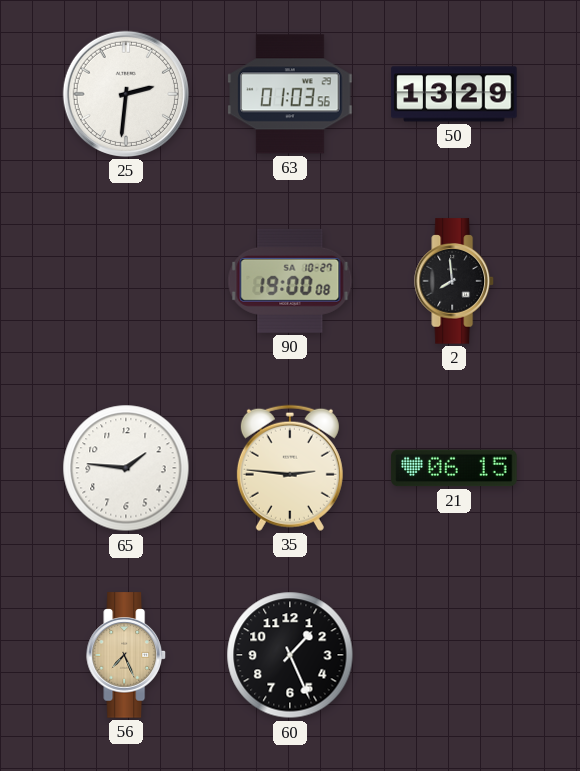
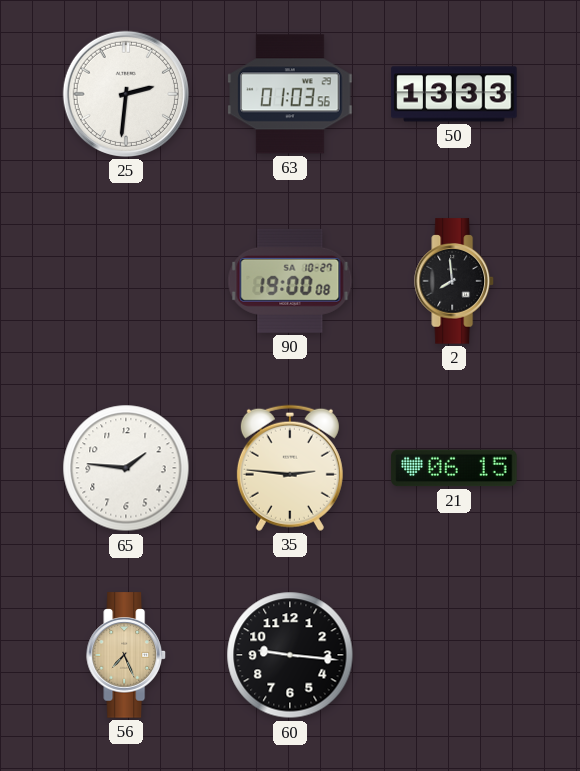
50: 13:29 -> 13:33
60: 1:26 -> 9:16
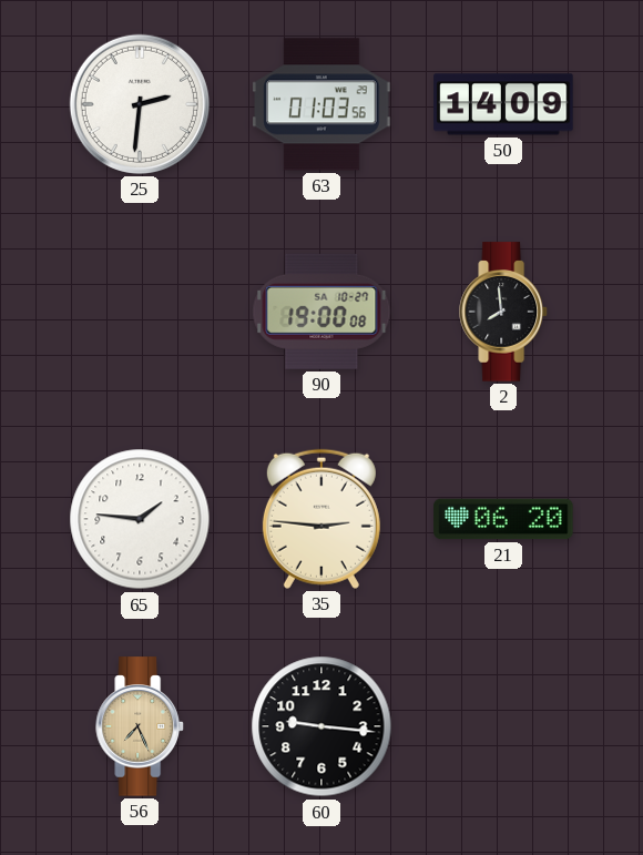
50: 13:33 -> 14:09
21: 06:15 -> 06:20
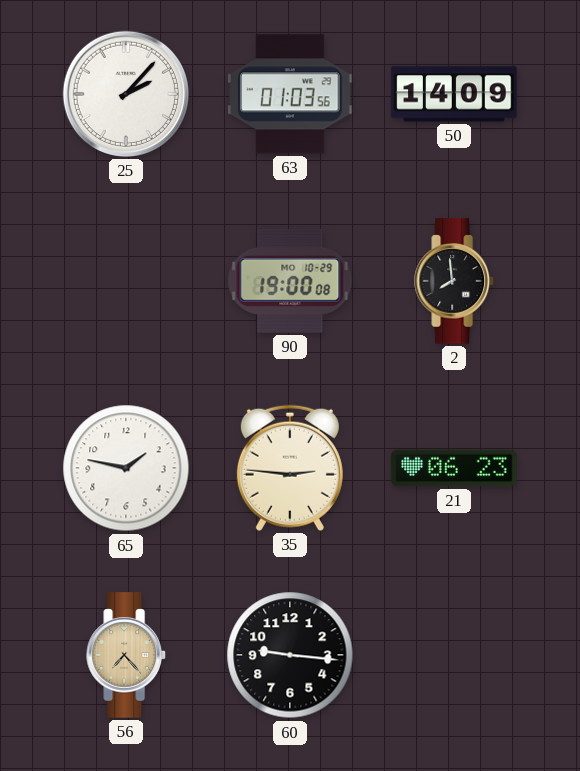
25: 2:31 -> 2:07
90 date: SA 10-27 -> MO 10-29
65: 1:46 -> 1:47
21: 06:20 -> 06:23
56: 7:26 -> 7:23
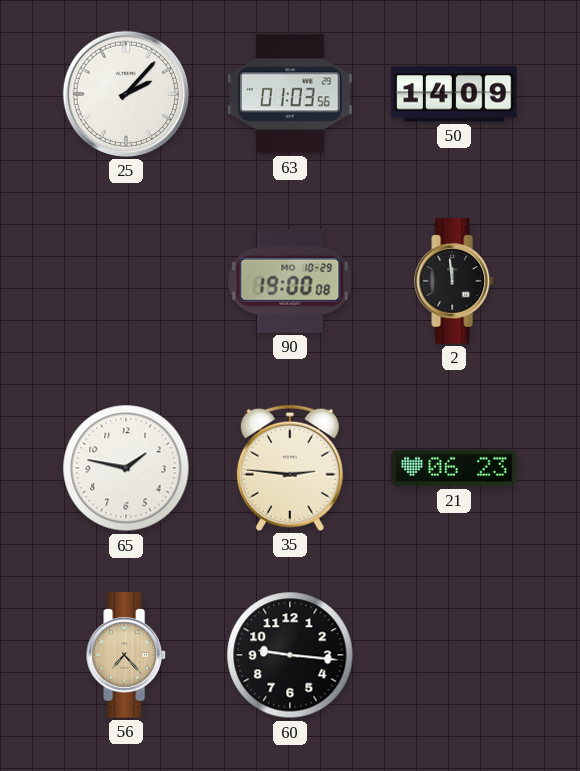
2: 7:59 -> 11:59
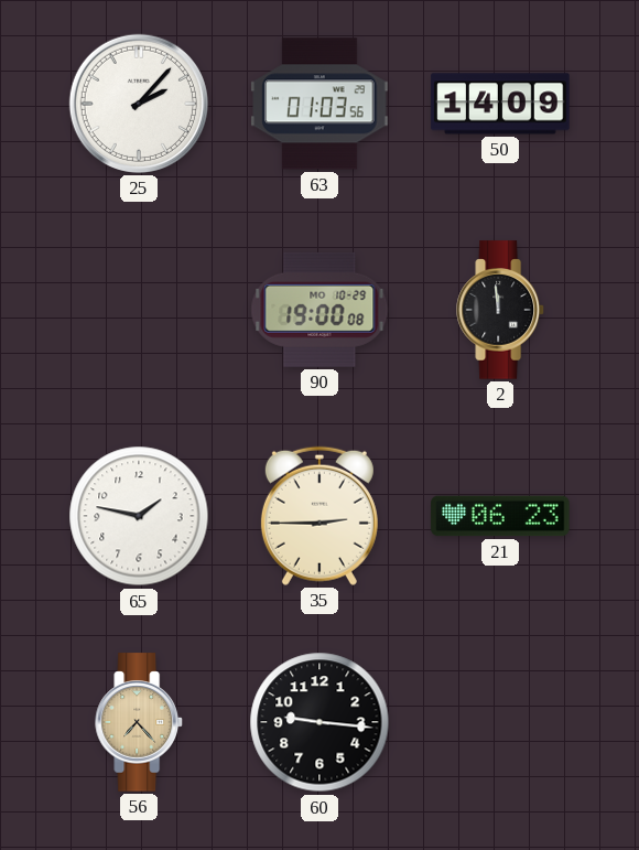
35: 2:46 -> 2:45
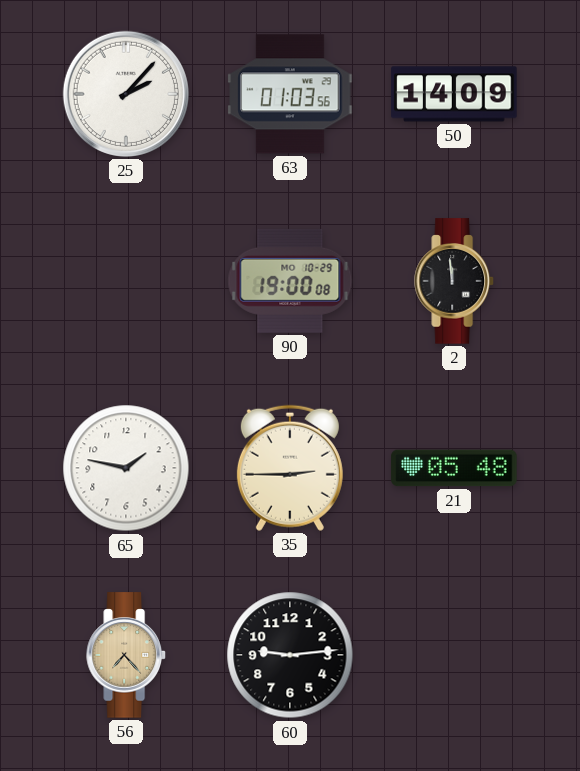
21: 06:23 -> 05:48
60: 9:16 -> 9:14
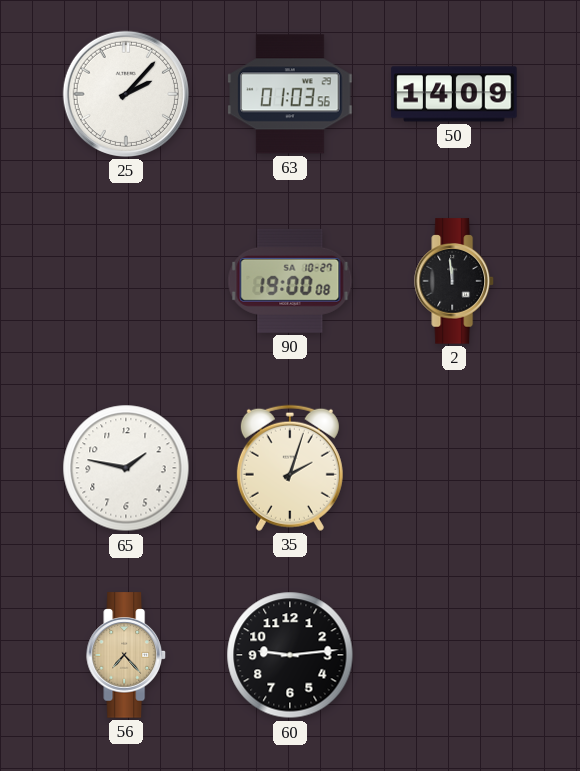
90 date: MO 10-29 -> SA 10-27
35: 2:45 -> 2:03
21: 05:48 -> none
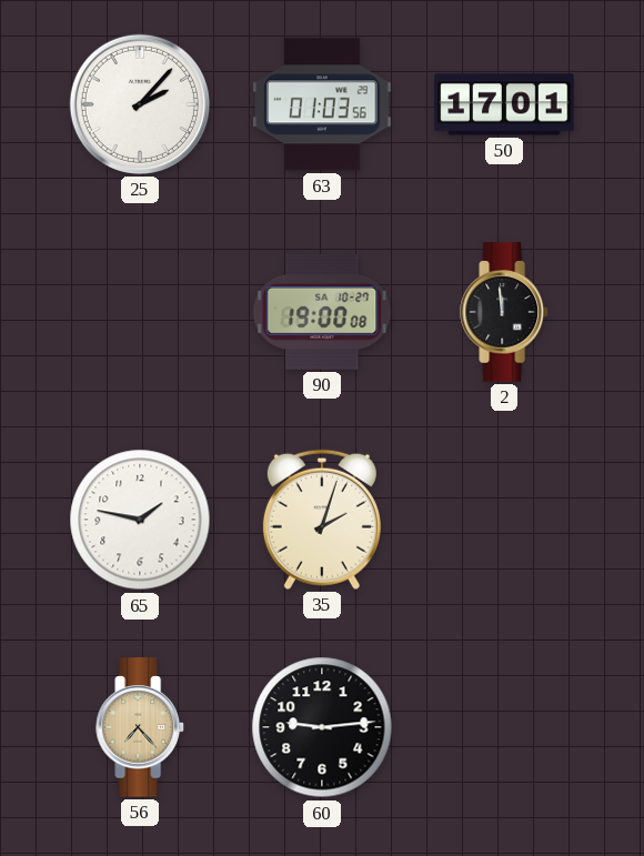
50: 14:09 -> 17:01
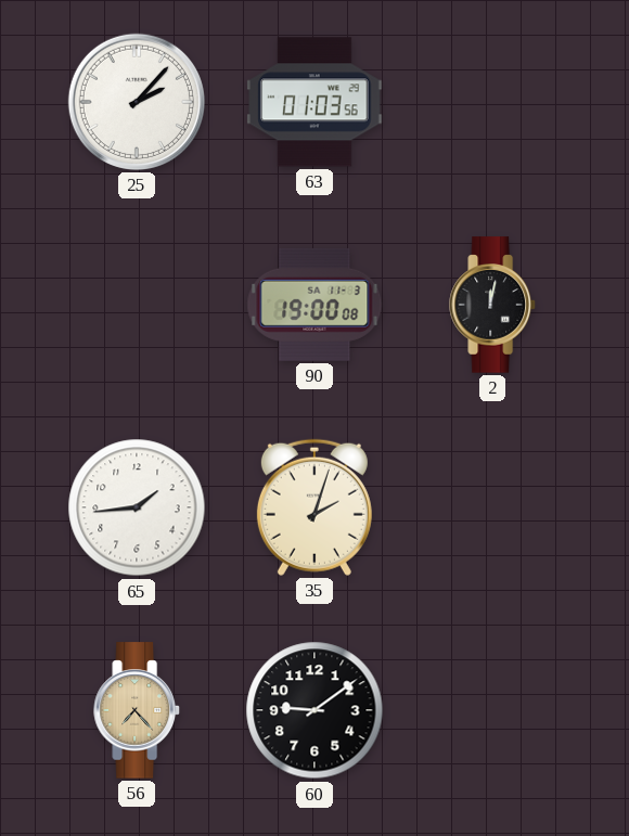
50: 17:01 -> none
90 date: SA 10-27 -> SA 11-3
2: 11:59 -> 12:02
65: 1:47 -> 1:44
60: 9:14 -> 9:09
